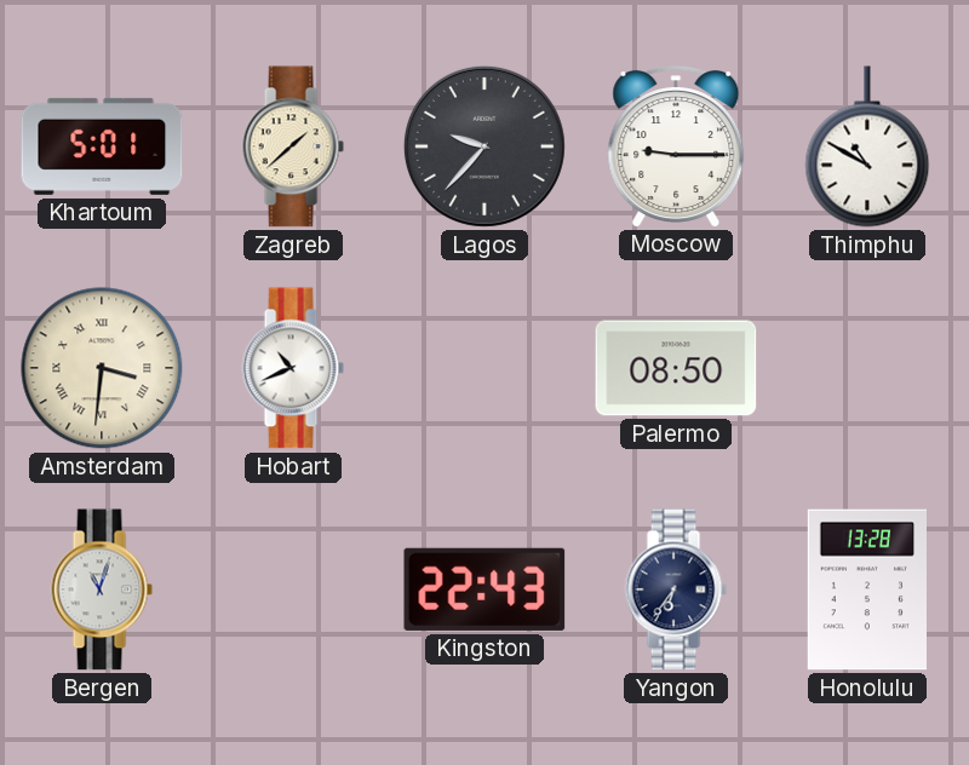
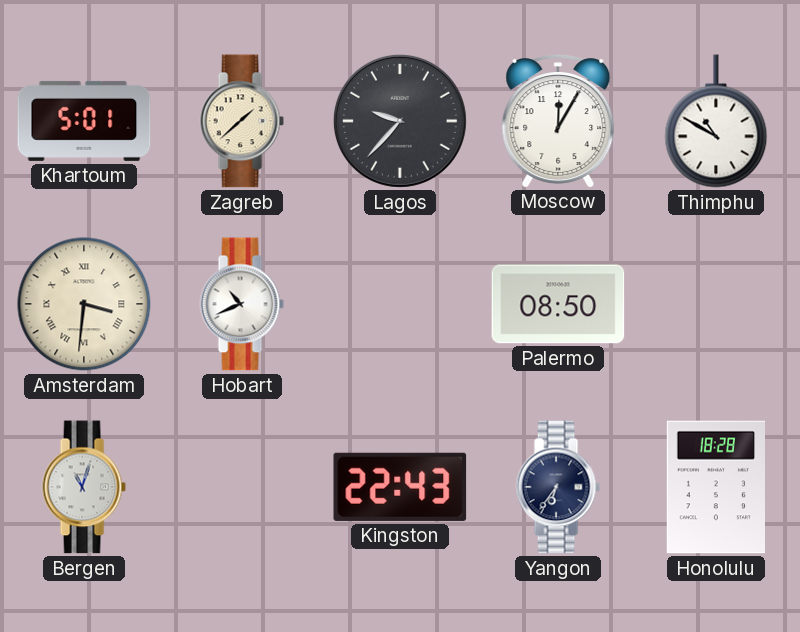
Moscow: 9:15 -> 12:05
Honolulu: 13:28 -> 18:28
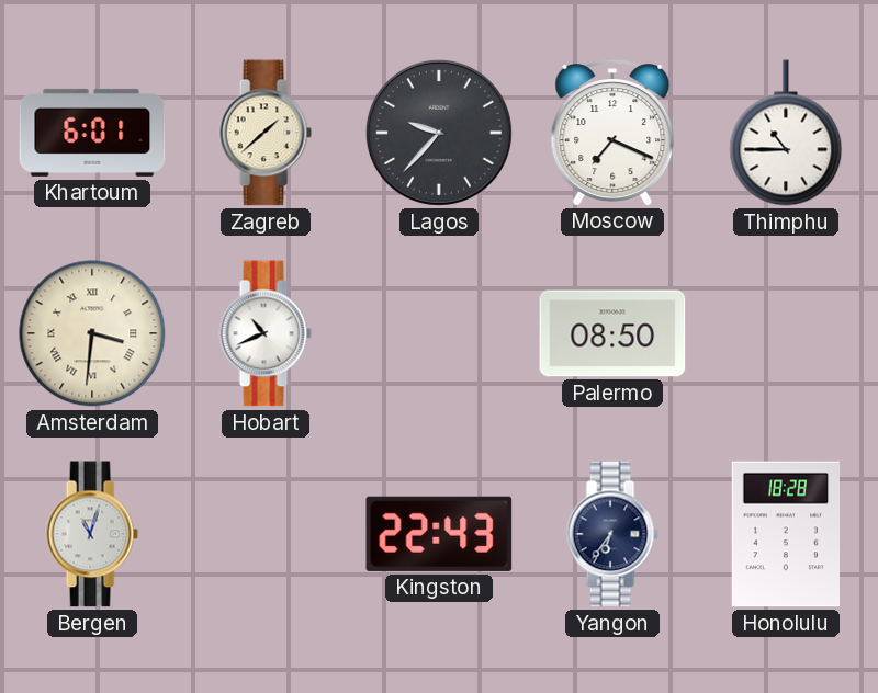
Khartoum: 5:01 -> 6:01
Moscow: 12:05 -> 7:19
Thimphu: 10:50 -> 10:45
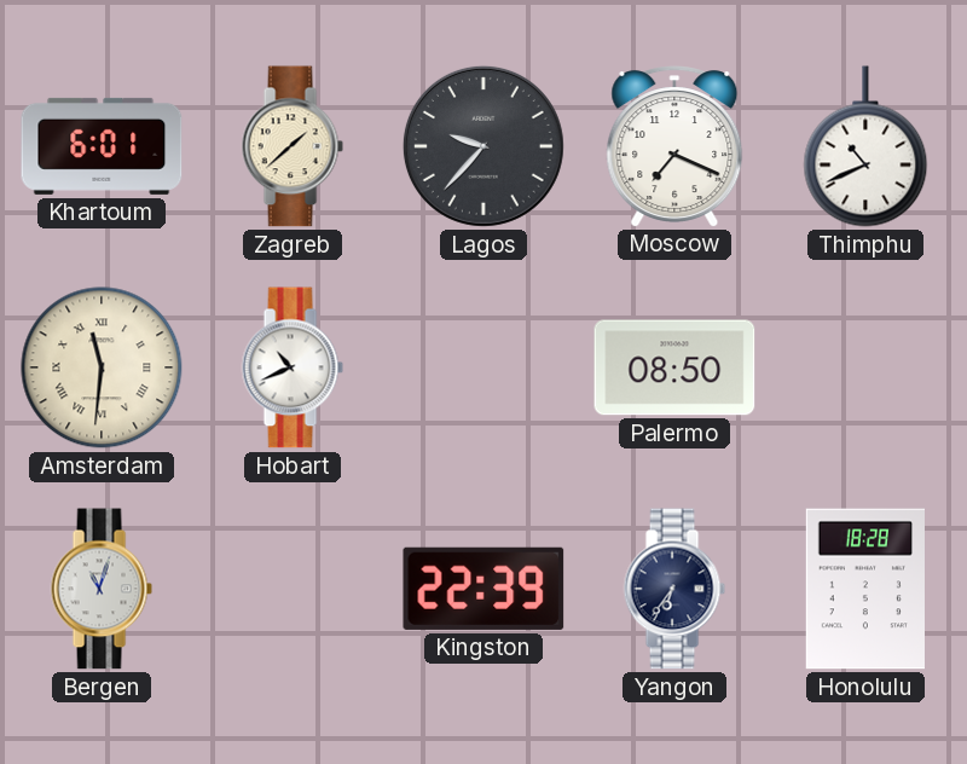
Thimphu: 10:45 -> 10:41
Amsterdam: 3:31 -> 11:31
Kingston: 22:43 -> 22:39
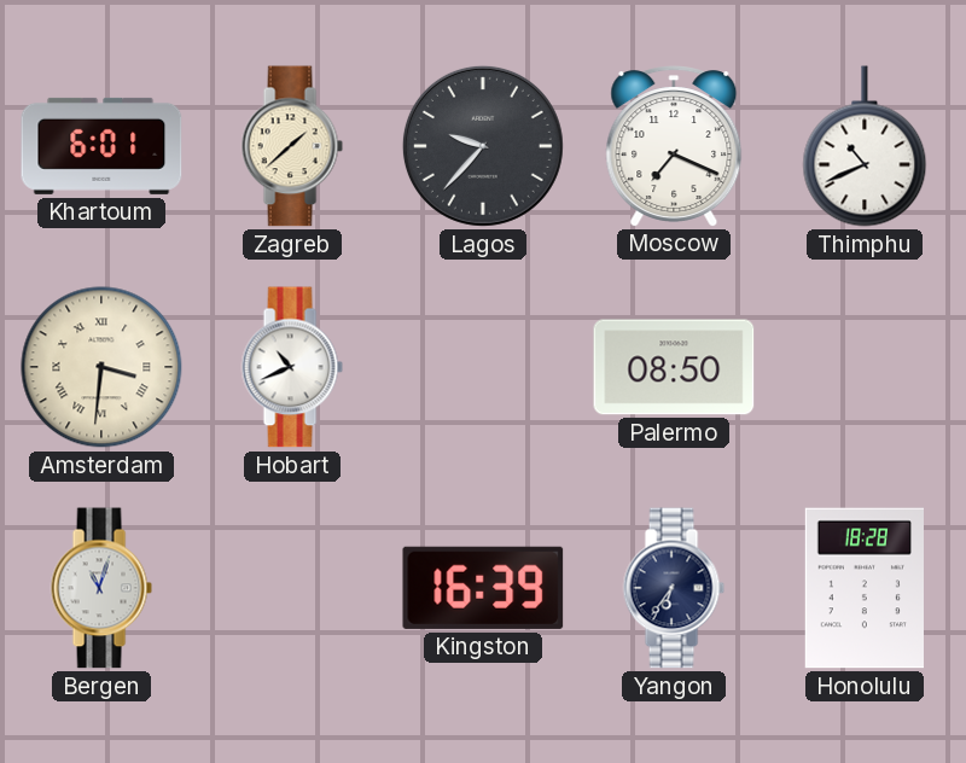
Amsterdam: 11:31 -> 3:31
Kingston: 22:39 -> 16:39
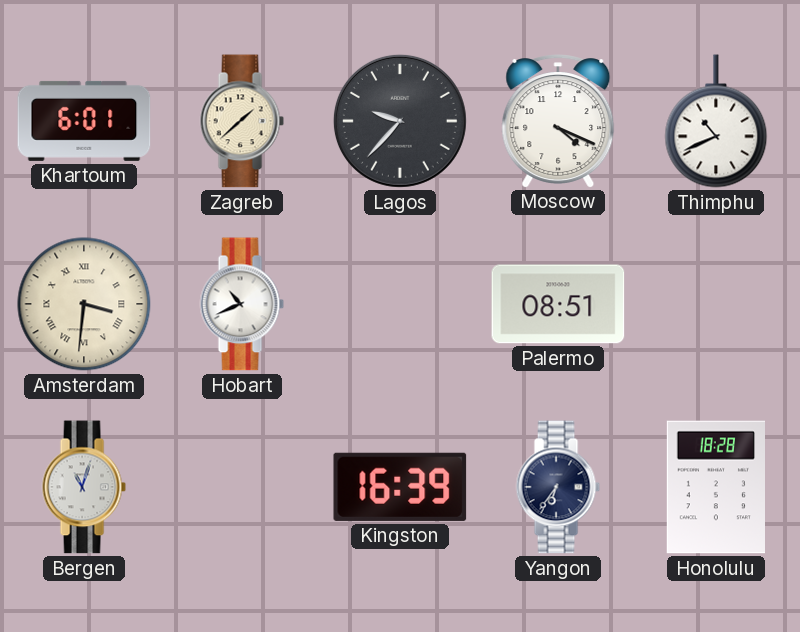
Moscow: 7:19 -> 4:19
Palermo: 08:50 -> 08:51
